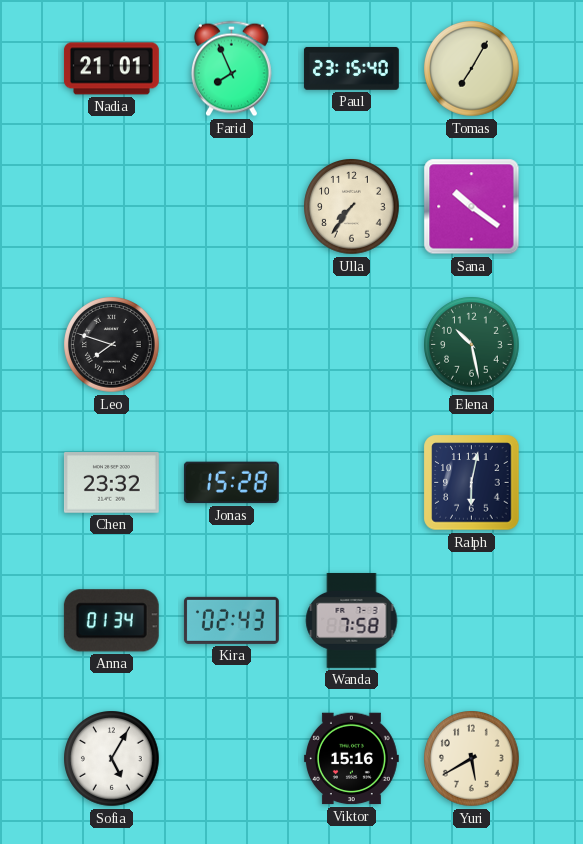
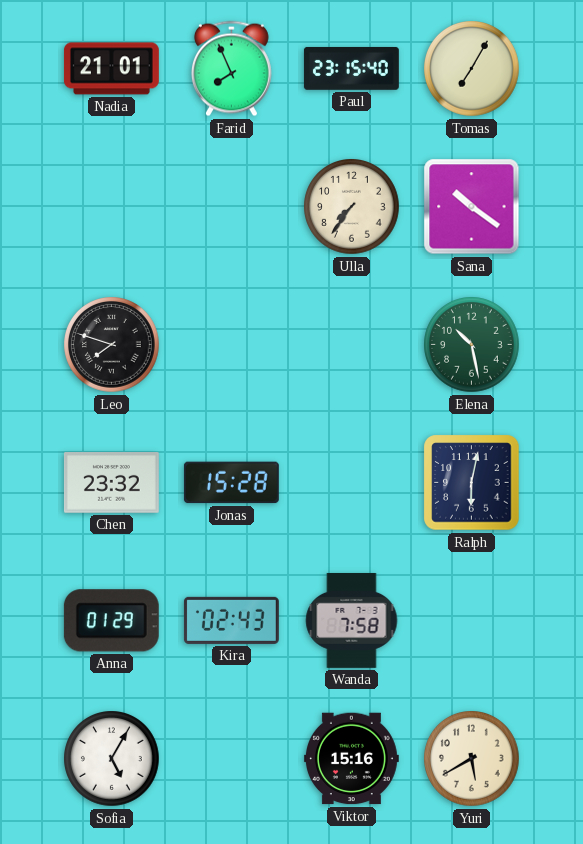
Anna: 01:34 -> 01:29
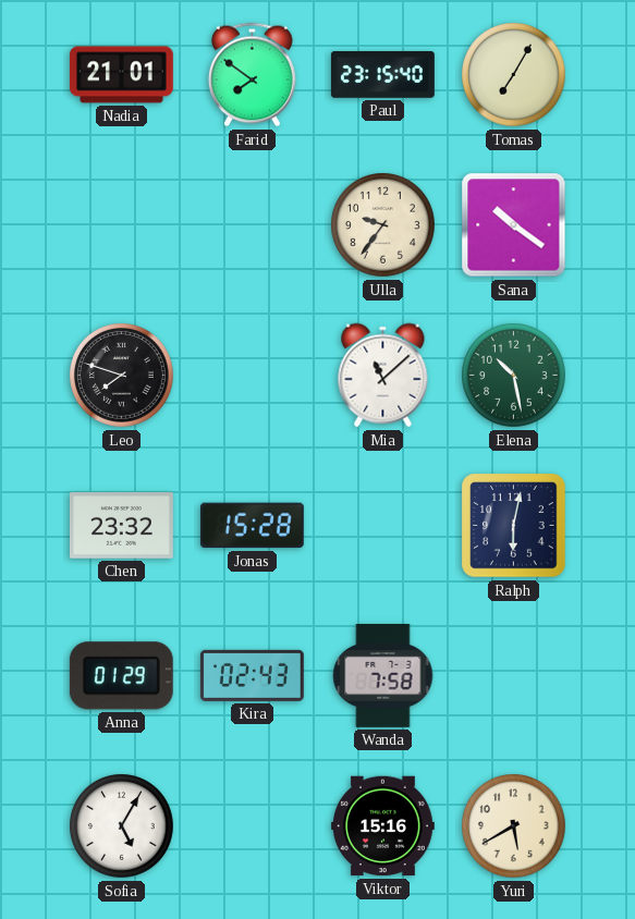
Farid: 7:56 -> 7:51
Ulla: 7:36 -> 9:36
Mia: none -> 11:08
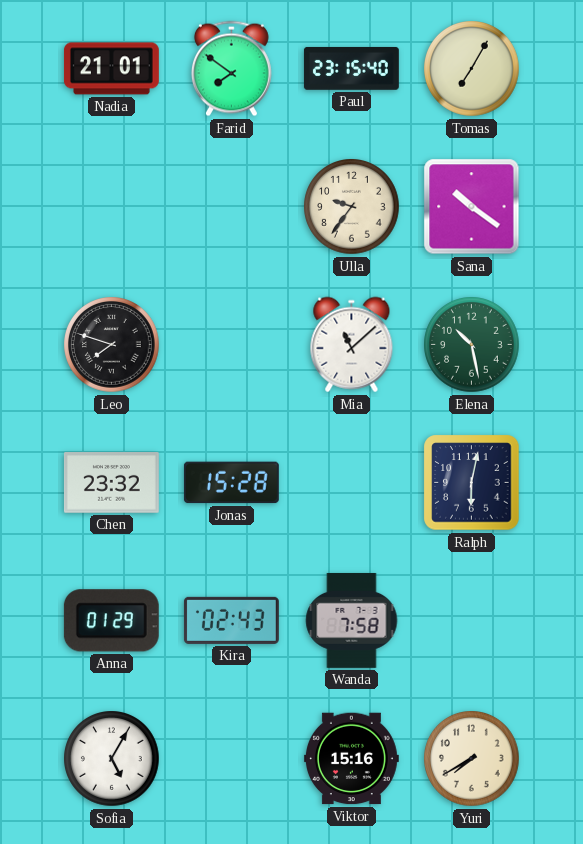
Yuri: 5:40 -> 7:40
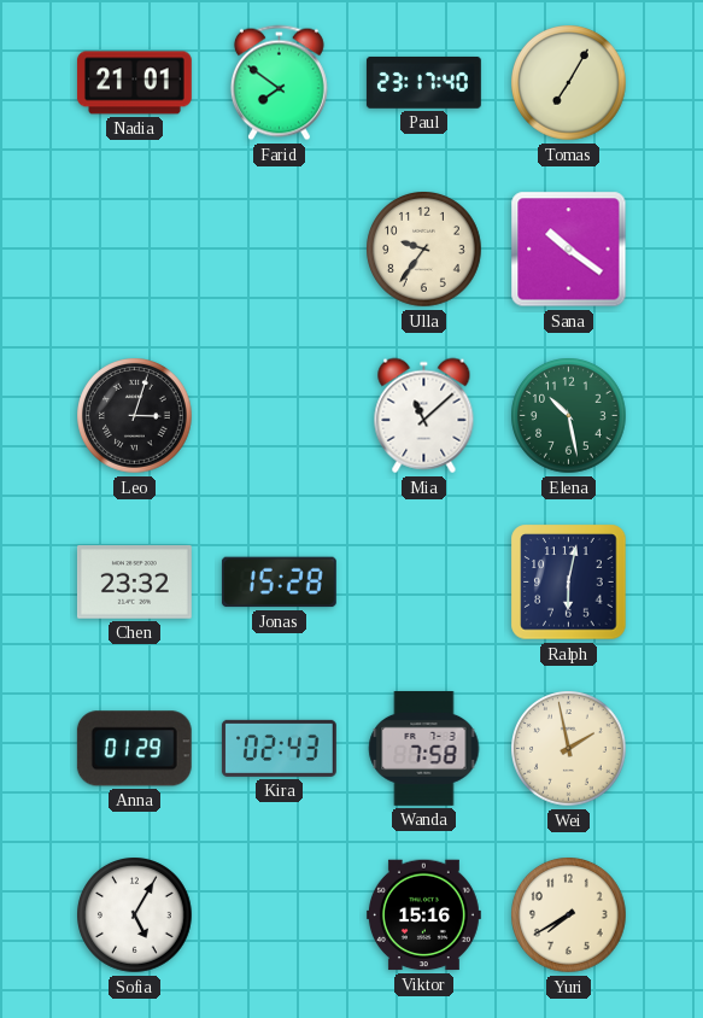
Paul: 23:15 -> 23:17
Leo: 7:48 -> 3:03
Wei: none -> 1:58
